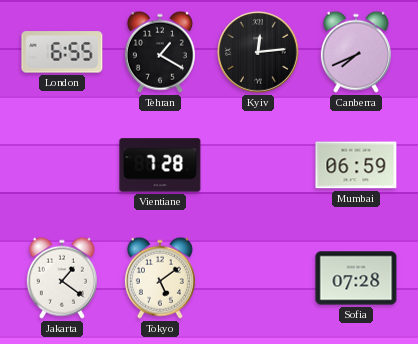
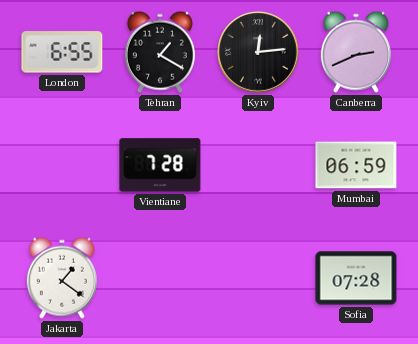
Canberra: 7:41 -> 2:41
Tokyo: 5:09 -> none
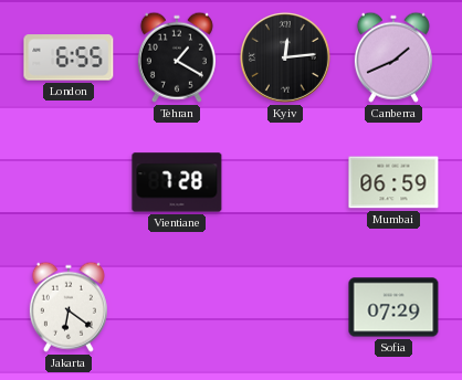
Canberra: 2:41 -> 1:41
Jakarta: 1:21 -> 6:21
Sofia: 07:28 -> 07:29
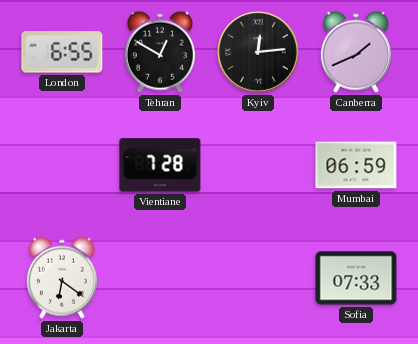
Tehran: 1:20 -> 12:50
Sofia: 07:29 -> 07:33
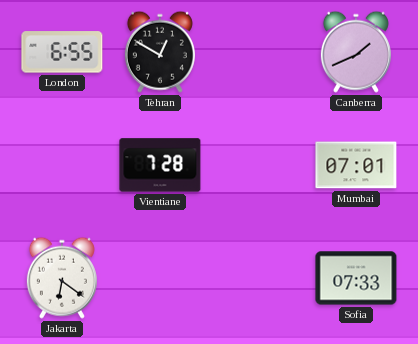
Kyiv: 12:14 -> none
Mumbai: 06:59 -> 07:01
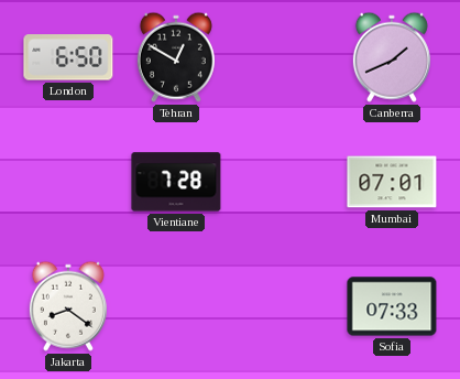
London: 6:55 -> 6:50
Jakarta: 6:21 -> 8:21
